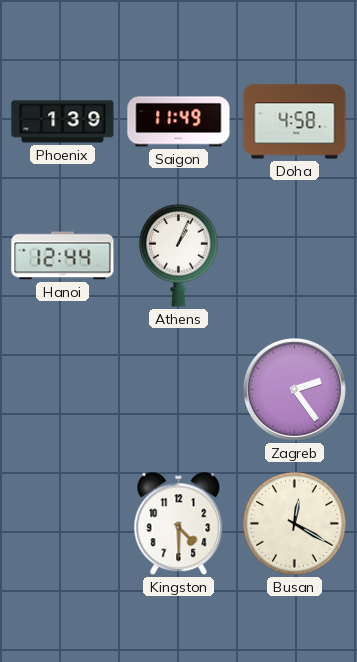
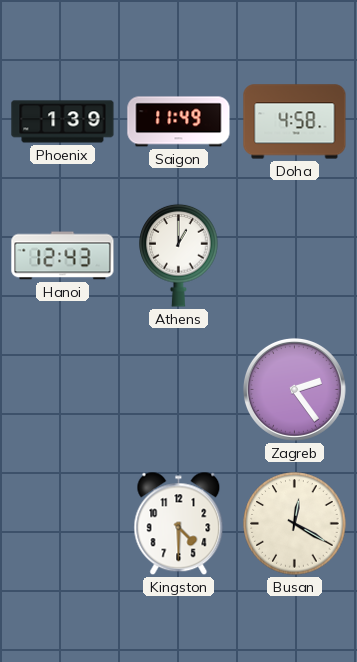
Hanoi: 12:44 -> 12:43
Athens: 1:04 -> 1:00
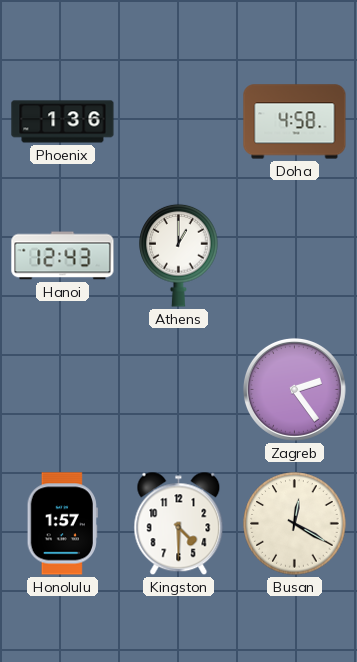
Phoenix: 1:39 -> 1:36
Saigon: 11:49 -> none
Honolulu: none -> 1:57
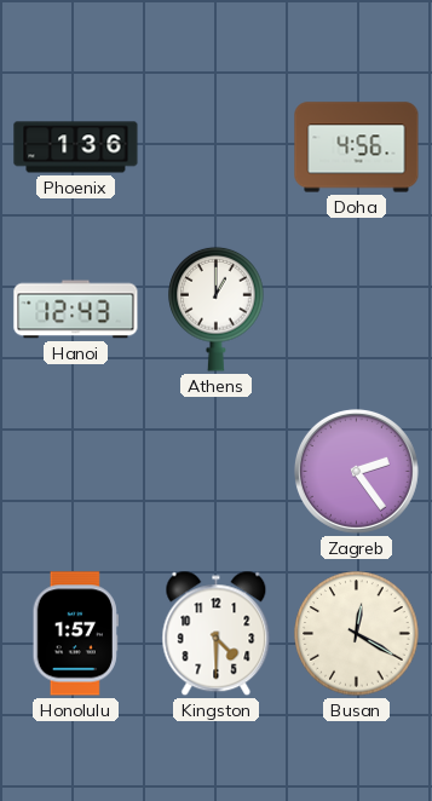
Doha: 4:58 -> 4:56
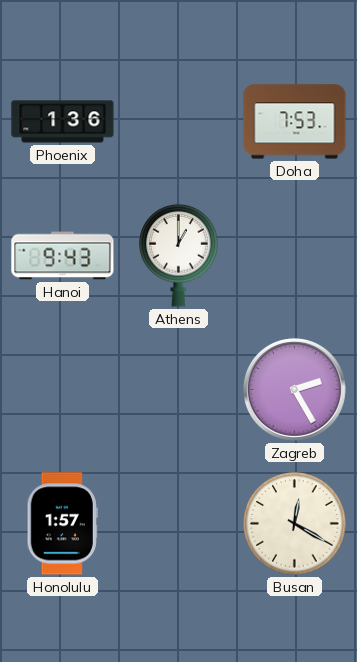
Doha: 4:56 -> 7:53
Hanoi: 12:43 -> 9:43
Zagreb: 2:24 -> 2:25
Kingston: 4:30 -> none
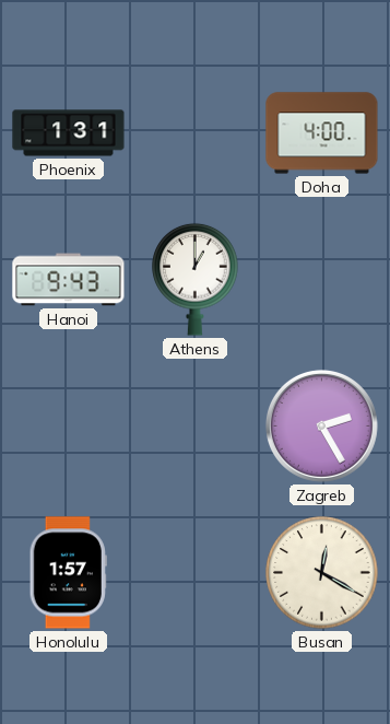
Phoenix: 1:36 -> 1:31
Doha: 7:53 -> 4:00
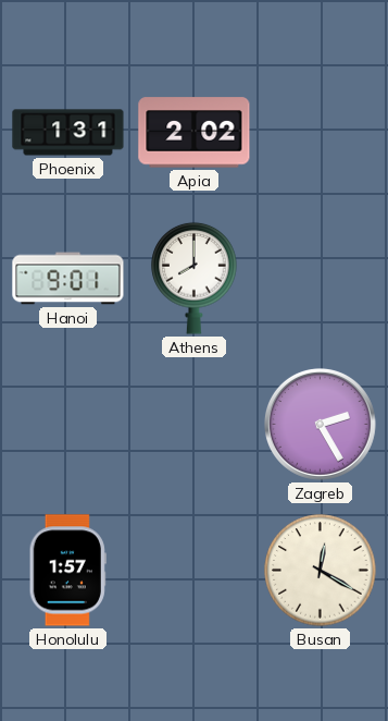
Apia: none -> 2:02
Doha: 4:00 -> none
Hanoi: 9:43 -> 9:01
Athens: 1:00 -> 8:00
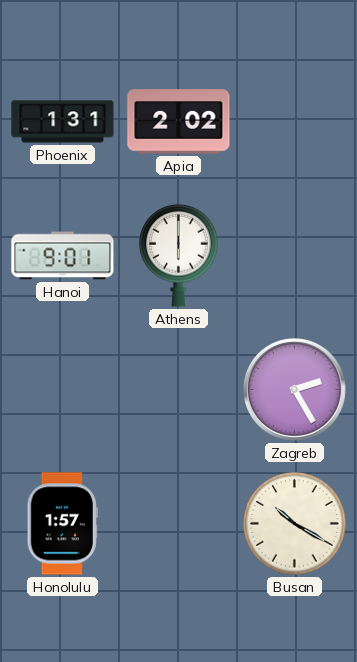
Athens: 8:00 -> 6:00
Busan: 12:20 -> 10:20
